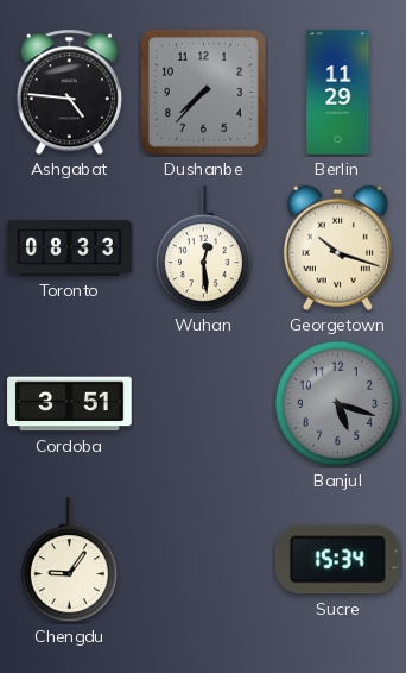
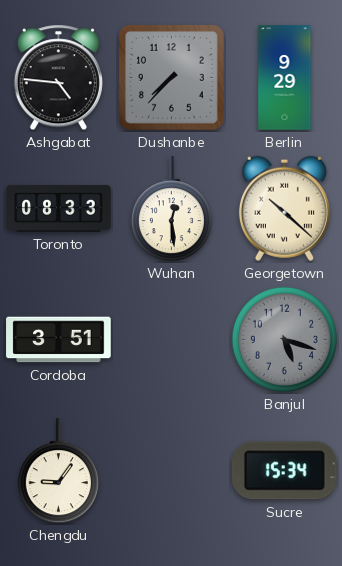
Berlin: 11:29 -> 9:29
Georgetown: 10:18 -> 10:22
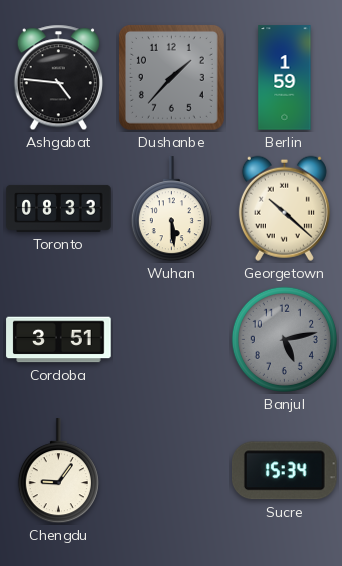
Dushanbe: 7:37 -> 1:37
Berlin: 9:29 -> 1:59
Wuhan: 12:29 -> 5:29
Banjul: 5:18 -> 5:13
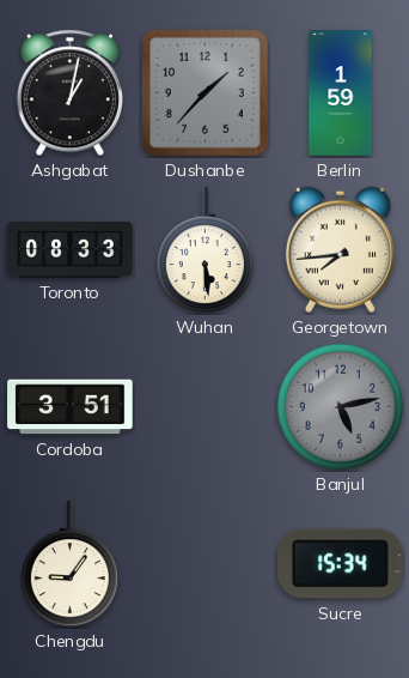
Ashgabat: 4:46 -> 1:02
Georgetown: 10:22 -> 7:44
